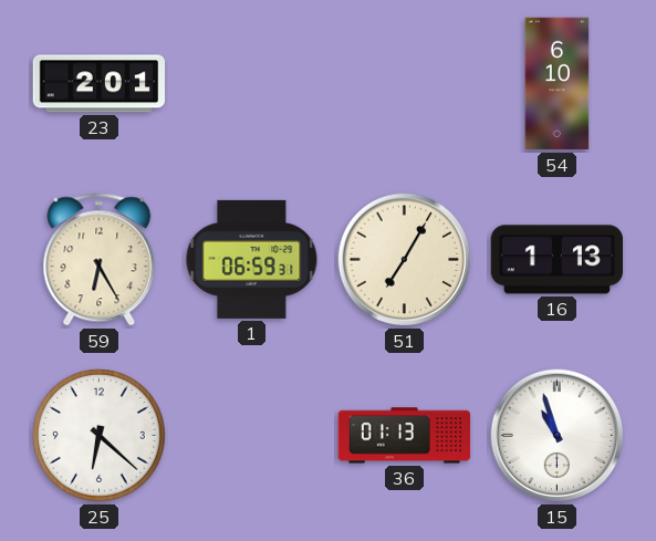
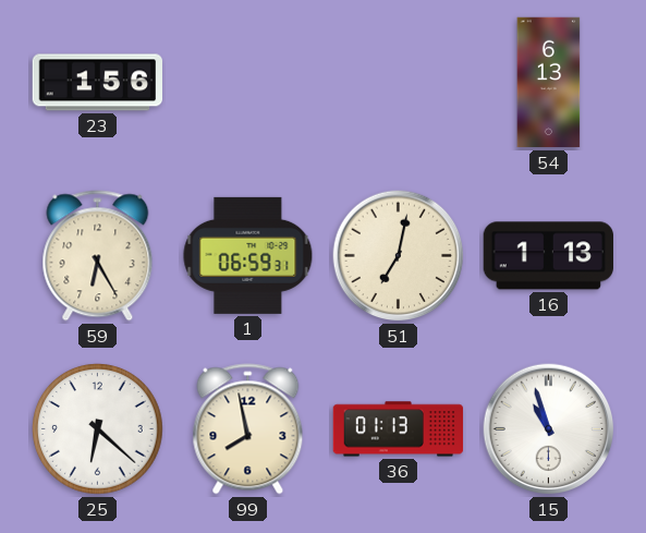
23: 2:01 -> 1:56
54: 6:10 -> 6:13
51: 7:05 -> 7:02
99: none -> 7:58
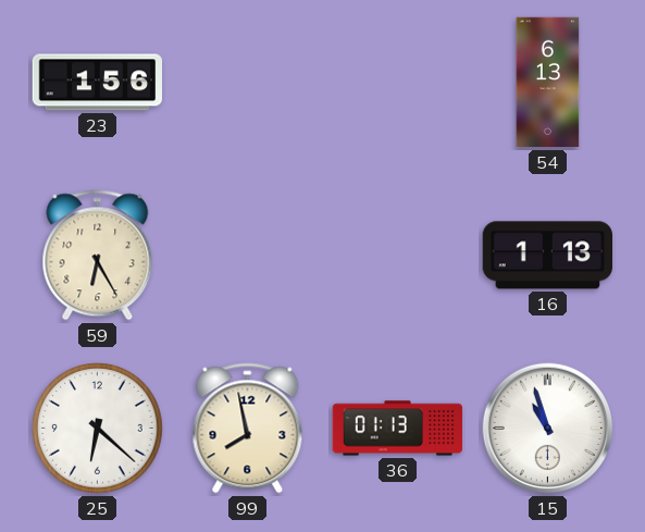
1: 06:59 -> none
51: 7:02 -> none
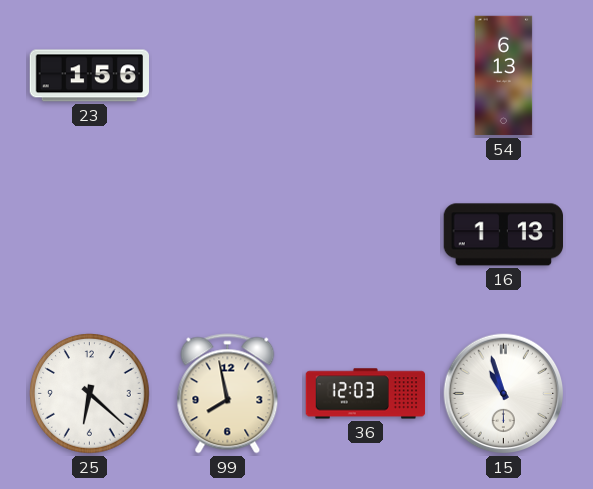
59: 6:25 -> none
36: 01:13 -> 12:03
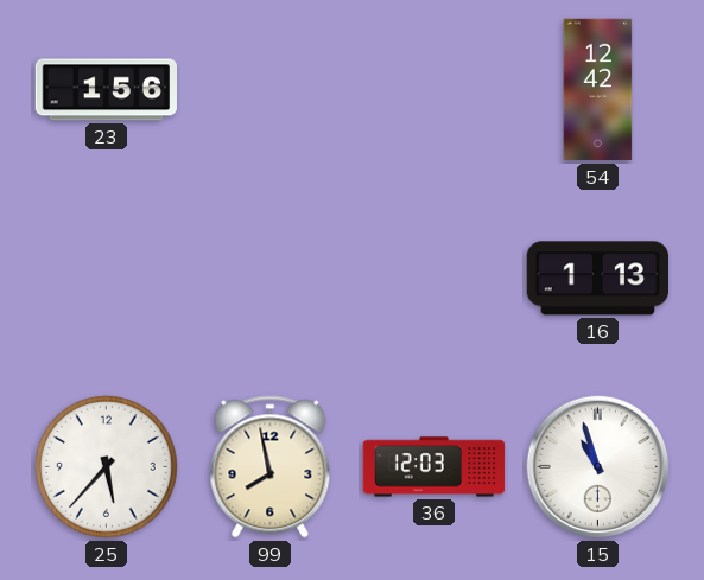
54: 6:13 -> 12:42
25: 6:22 -> 5:37
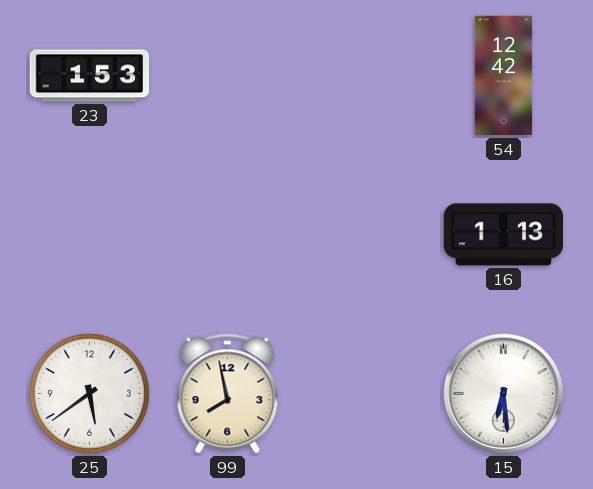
23: 1:56 -> 1:53
25: 5:37 -> 5:39
36: 12:03 -> none
15: 10:57 -> 6:29
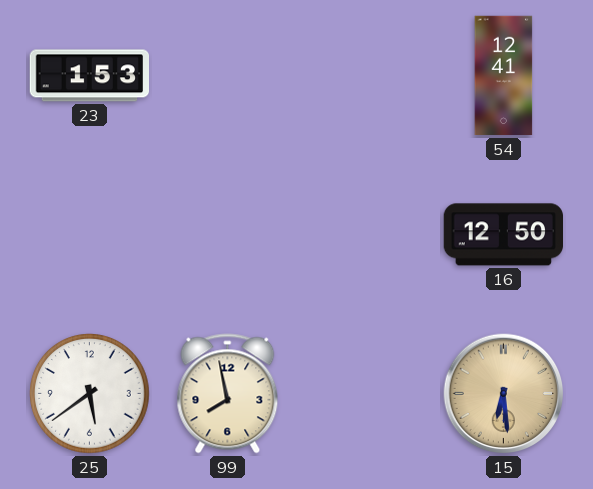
54: 12:42 -> 12:41
16: 1:13 -> 12:50
15 dial: white -> champagne
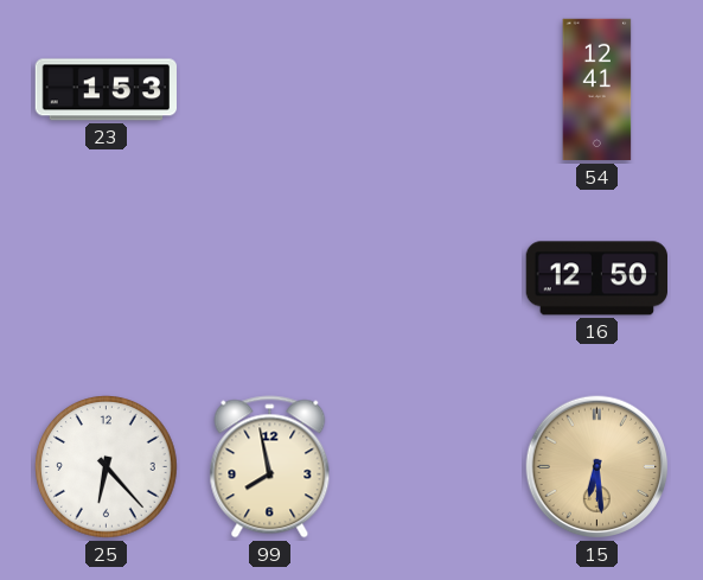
25: 5:39 -> 6:23
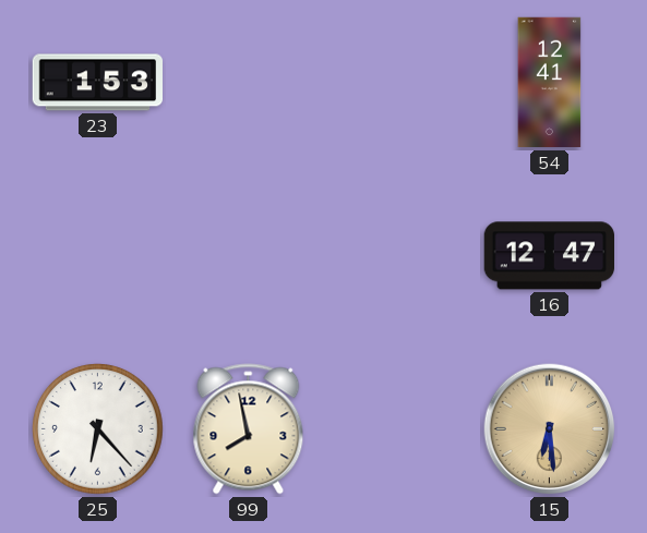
16: 12:50 -> 12:47
